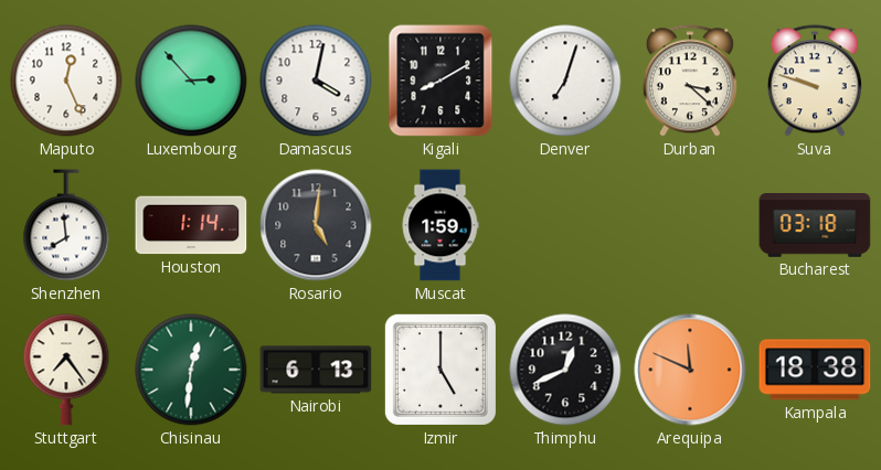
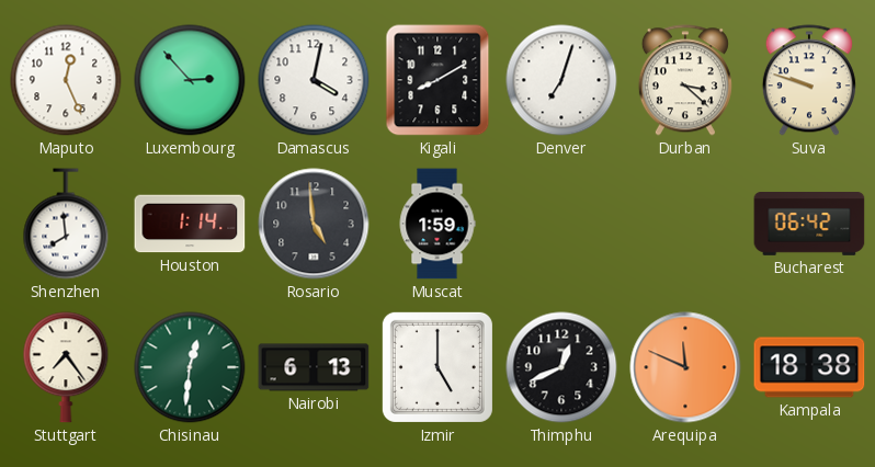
Rosario: 5:01 -> 4:59
Bucharest: 03:18 -> 06:42
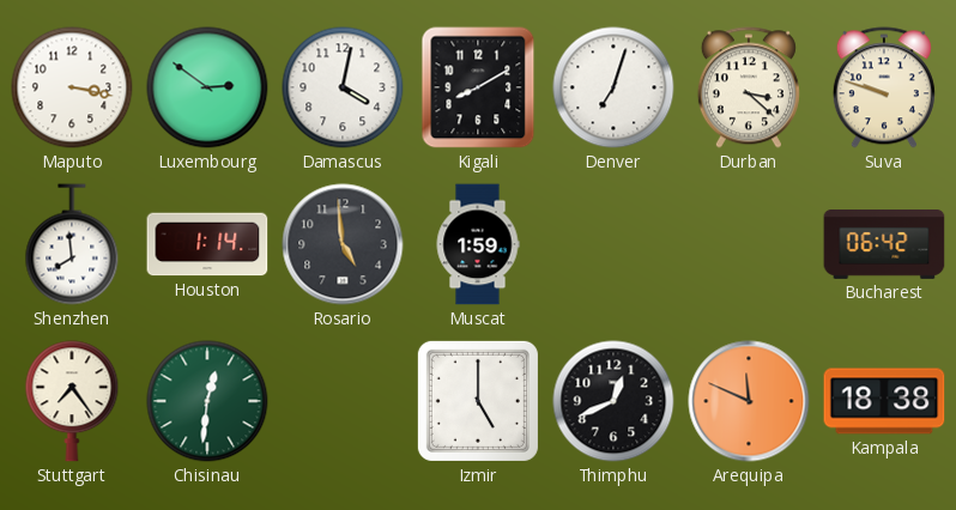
Maputo: 12:26 -> 3:17
Luxembourg: 2:53 -> 2:51
Nairobi: 6:13 -> none
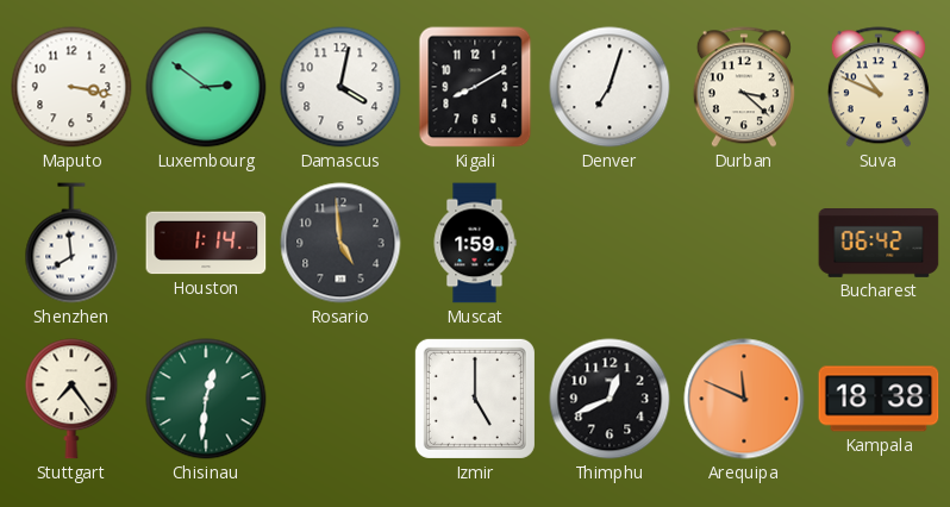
Suva: 9:48 -> 10:49
